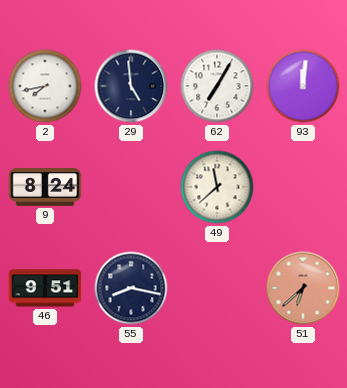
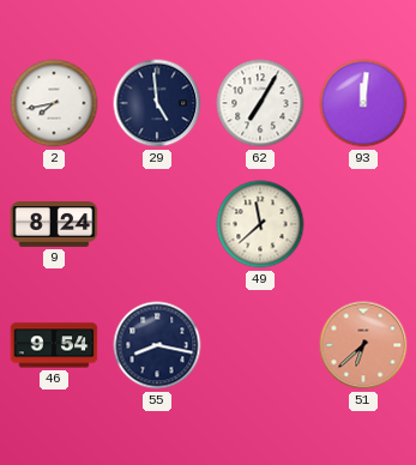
46: 9:51 -> 9:54
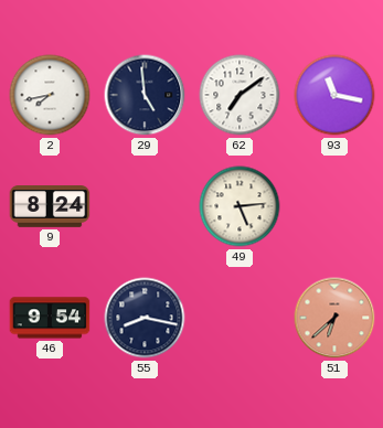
62: 7:05 -> 7:09
93: 12:01 -> 11:17
49: 11:38 -> 5:14
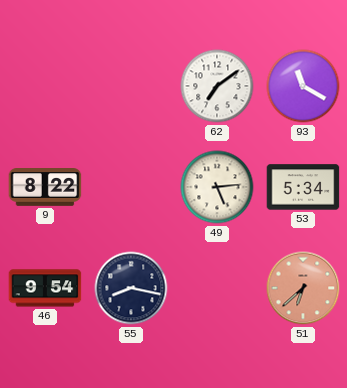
2: 7:43 -> none
29: 4:59 -> none
93: 11:17 -> 11:20
9: 8:24 -> 8:22
53: none -> 5:34
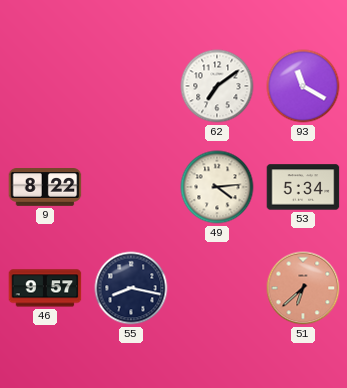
49: 5:14 -> 4:14
46: 9:54 -> 9:57
